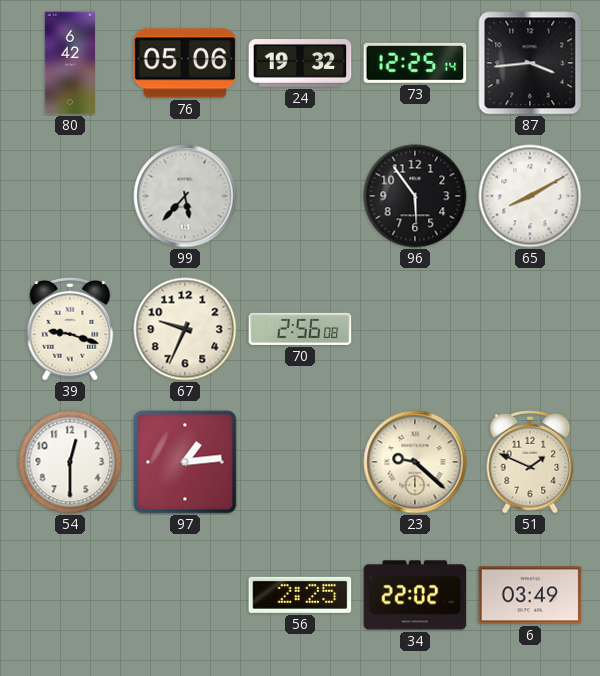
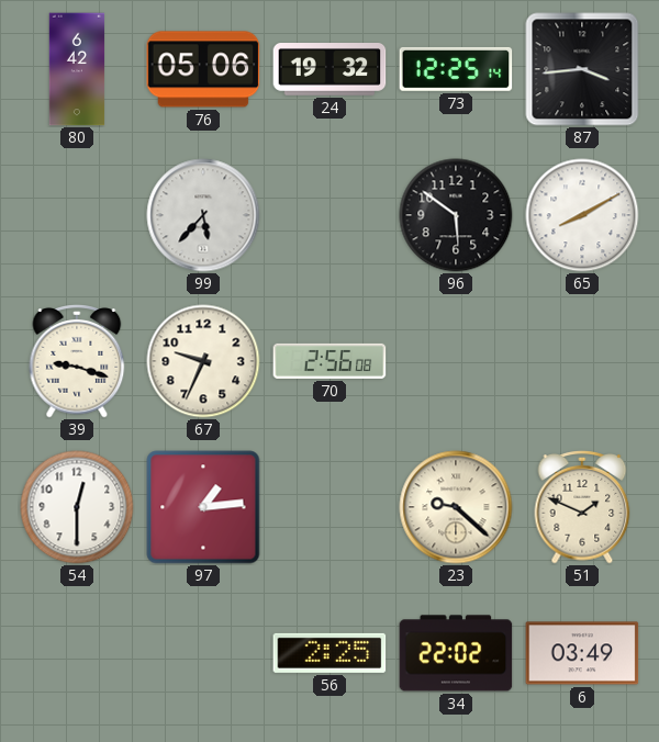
96: 5:54 -> 5:51
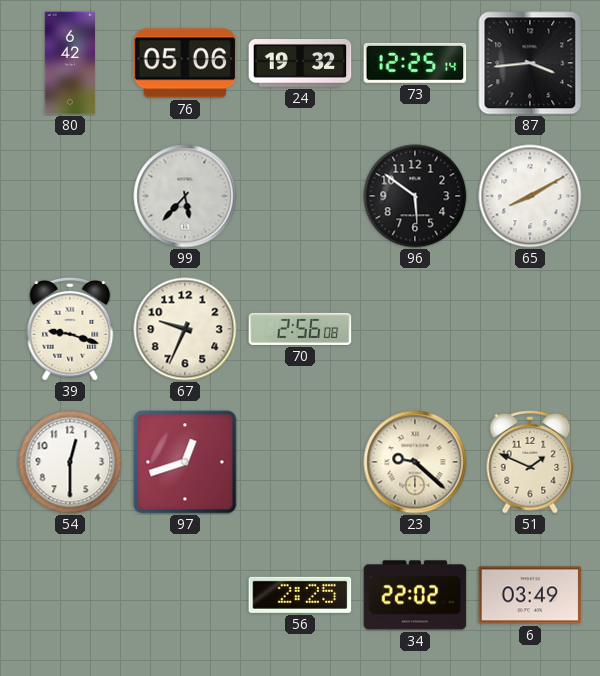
97: 1:14 -> 12:42
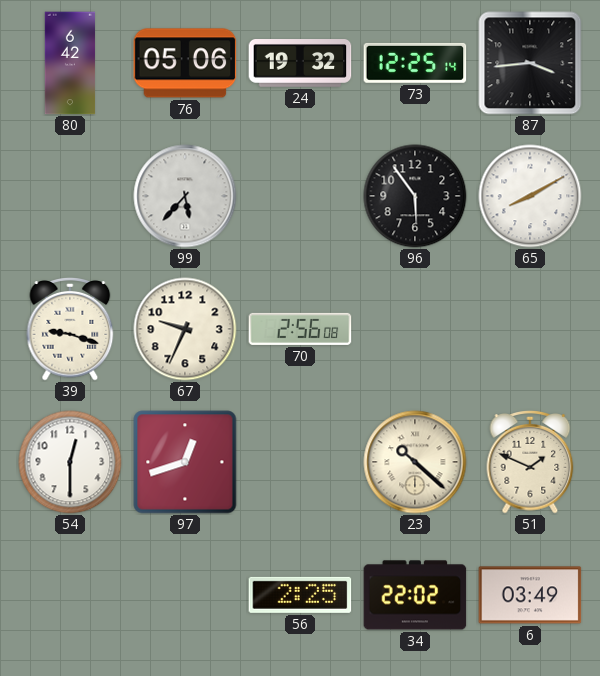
96: 5:51 -> 5:54
23: 9:22 -> 10:22
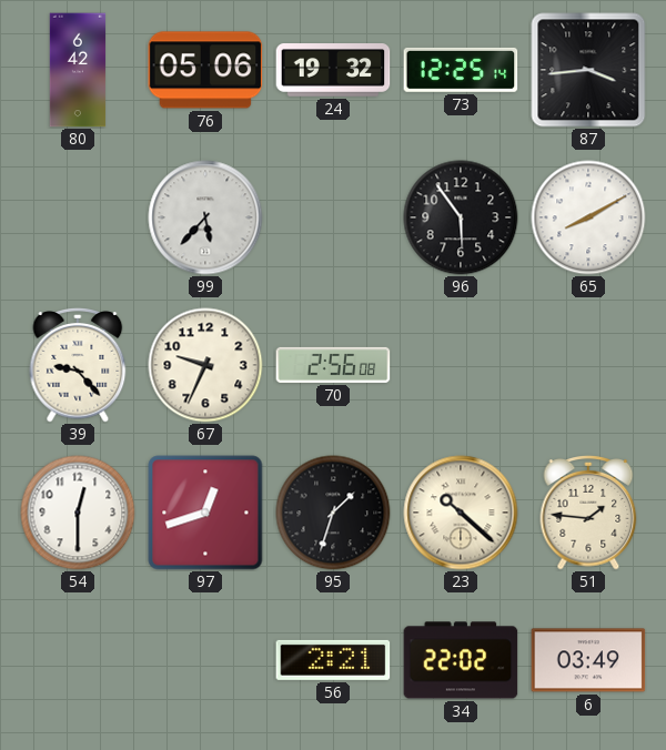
39: 9:18 -> 9:23
95: none -> 1:33
51: 1:49 -> 1:46
56: 2:25 -> 2:21
